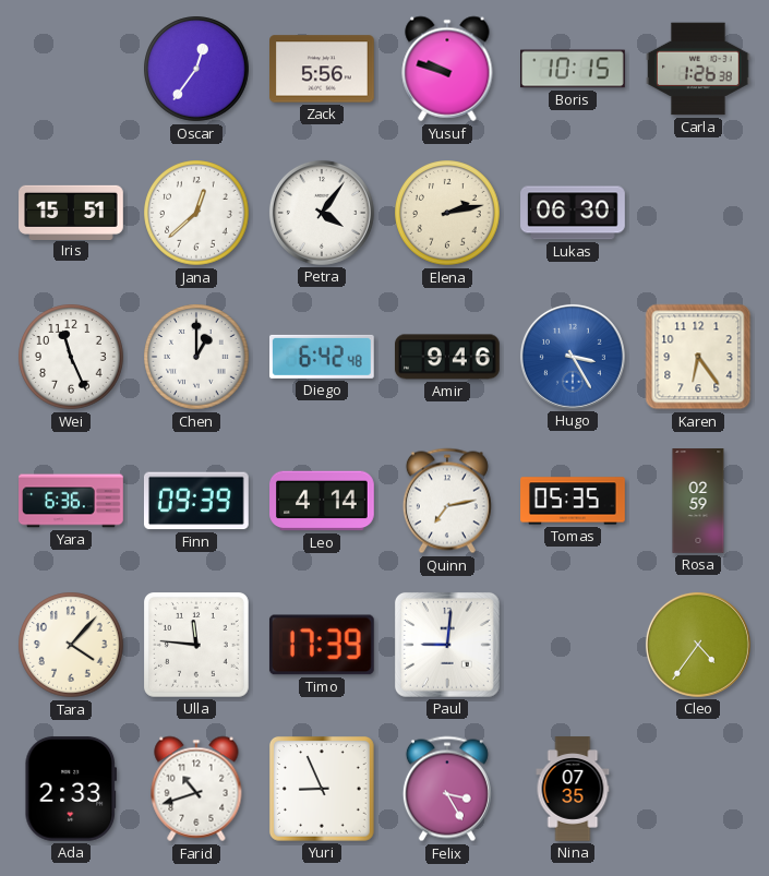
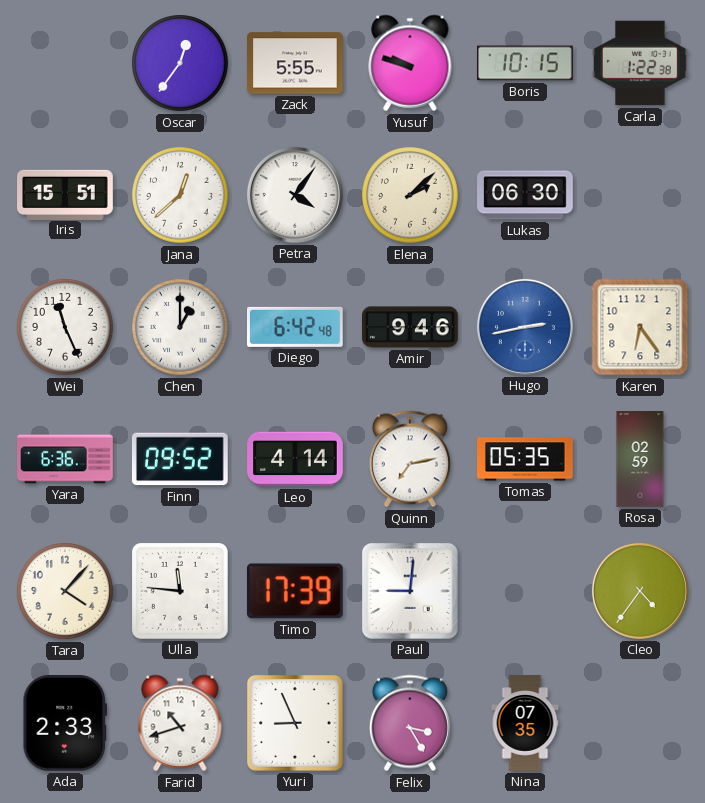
Zack: 5:56 -> 5:55
Carla: 1:26 -> 1:22
Elena: 2:13 -> 2:08
Hugo: 3:25 -> 2:43
Finn: 09:39 -> 09:52
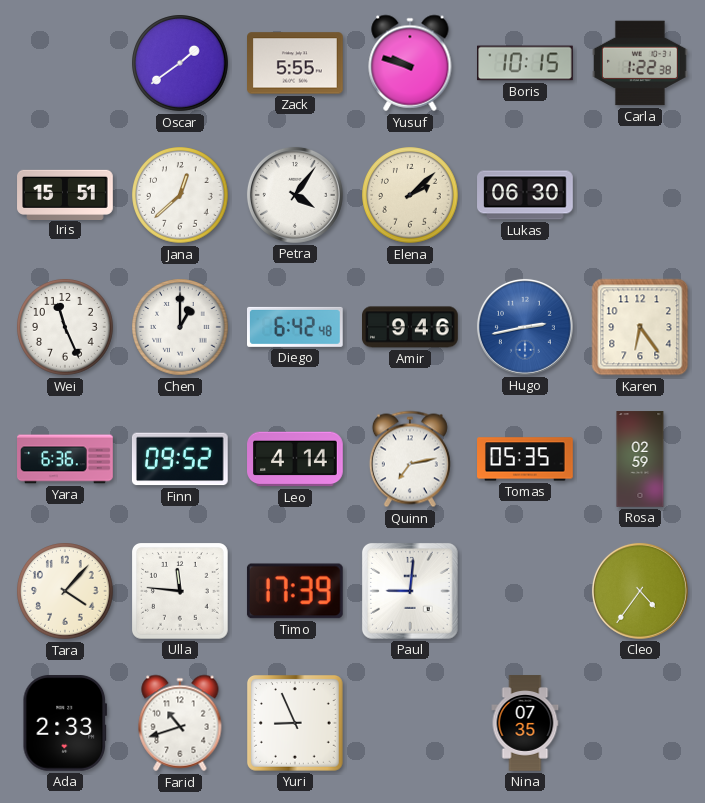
Oscar: 12:36 -> 1:39
Felix: 3:25 -> none
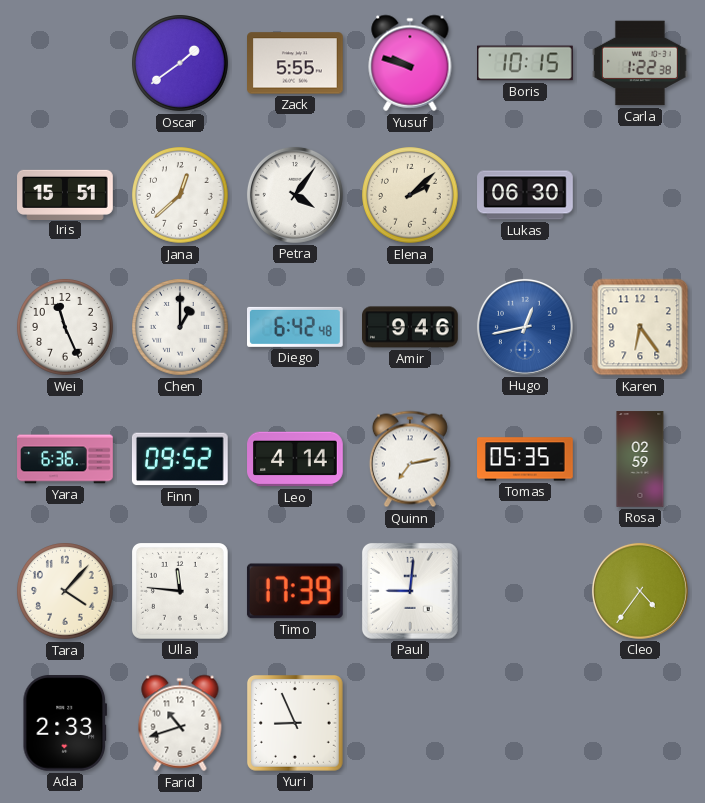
Hugo: 2:43 -> 12:43
Nina: 07:35 -> none
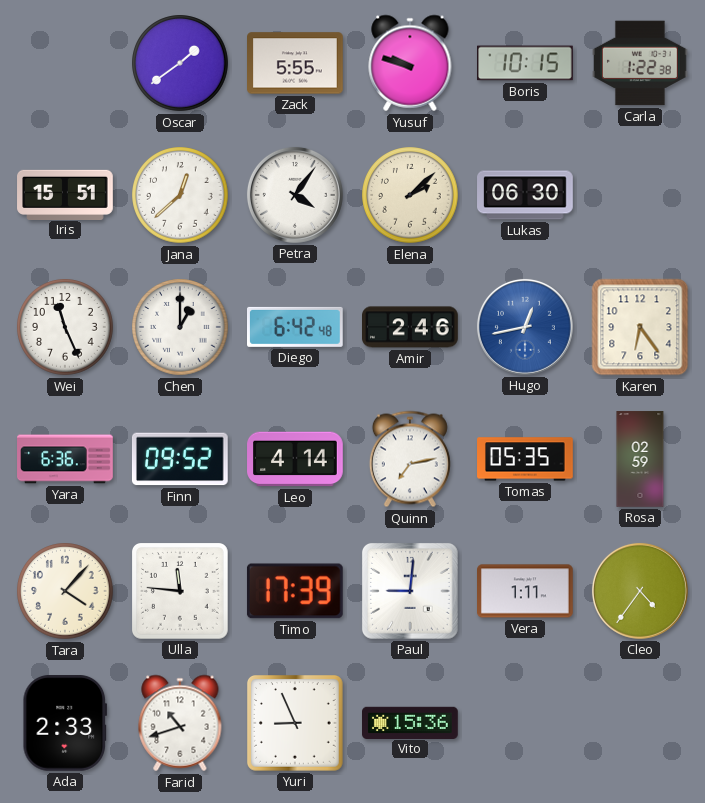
Amir: 9:46 -> 2:46
Vera: none -> 1:11
Vito: none -> 15:36
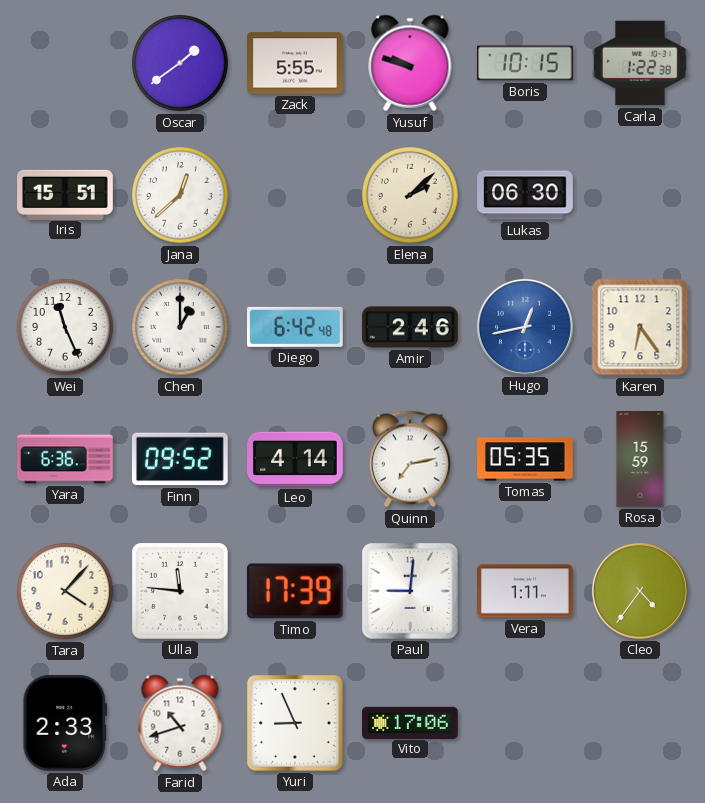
Petra: 4:06 -> none
Rosa: 02:59 -> 15:59
Vito: 15:36 -> 17:06
